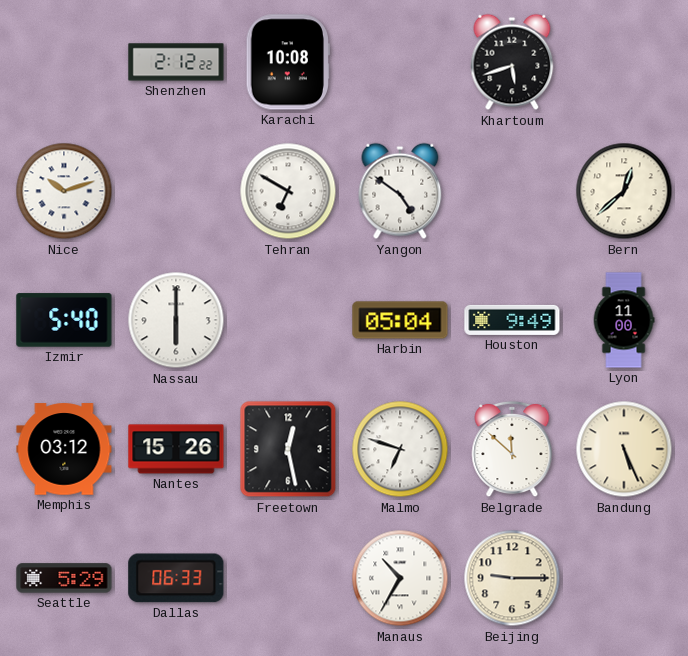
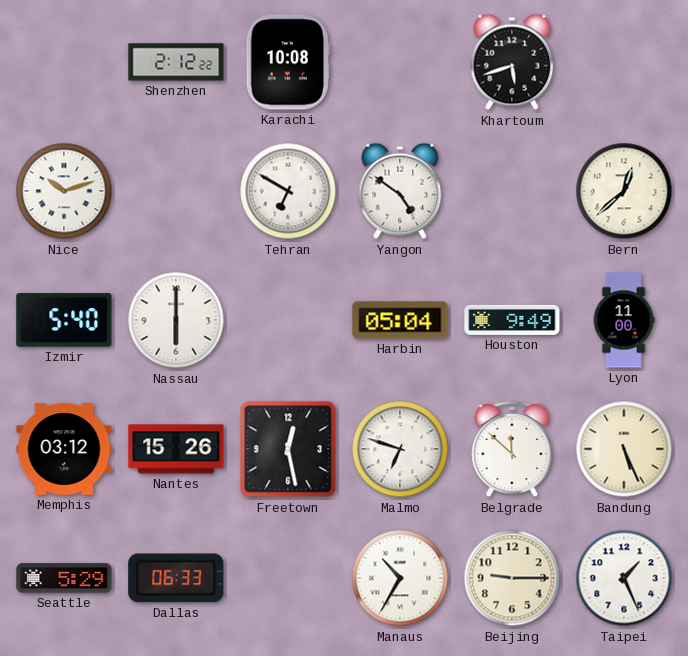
Taipei: none -> 1:26
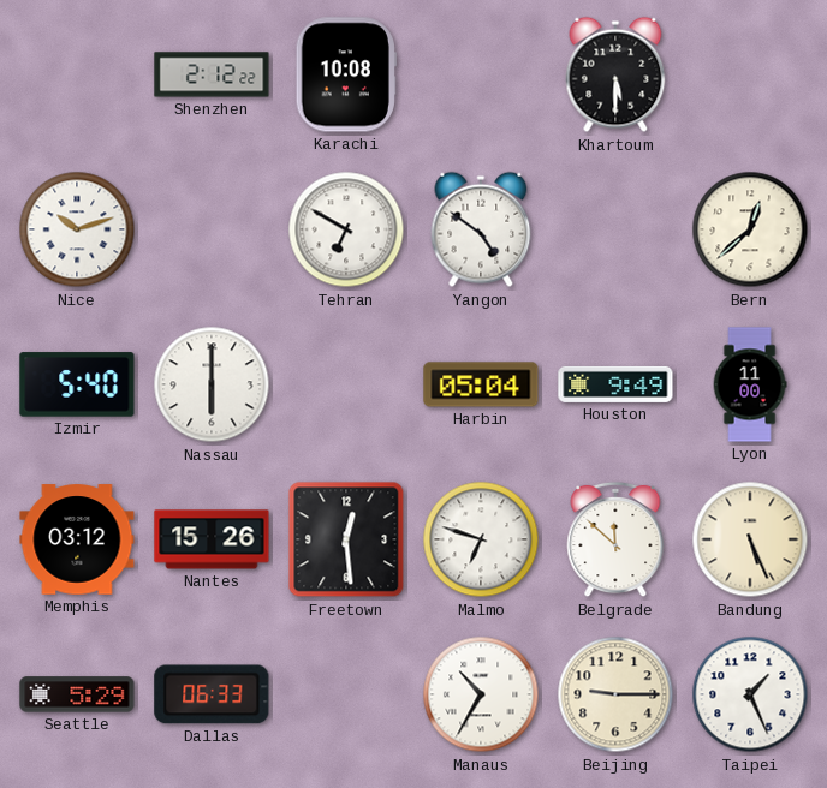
Khartoum: 5:42 -> 5:30
Freetown: 12:28 -> 12:29
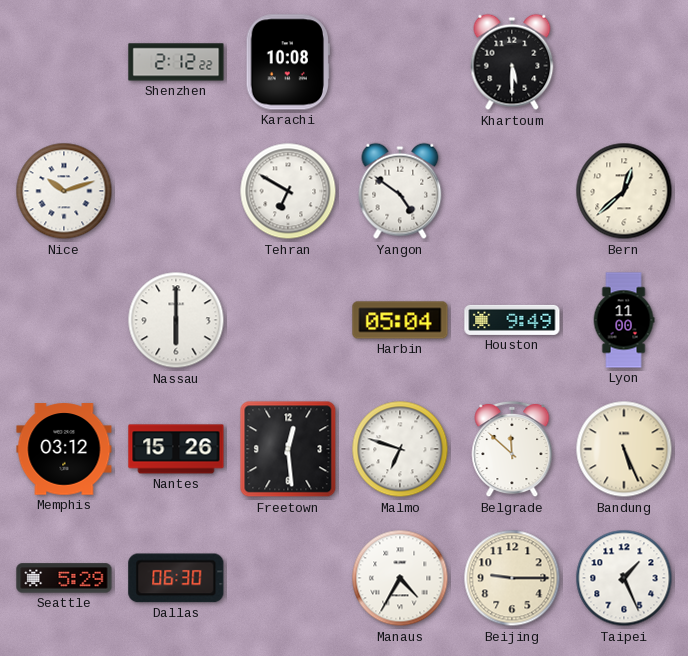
Izmir: 5:40 -> none
Dallas: 06:33 -> 06:30
Manaus: 10:35 -> 4:35
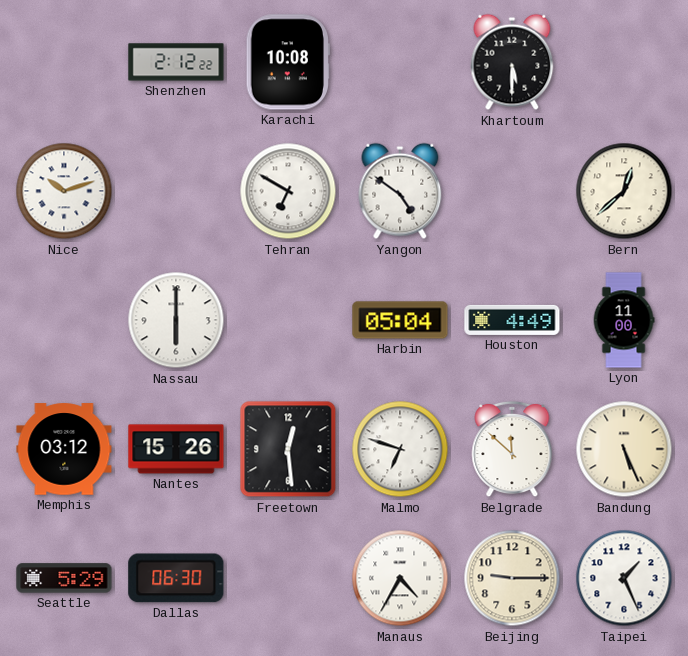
Houston: 9:49 -> 4:49
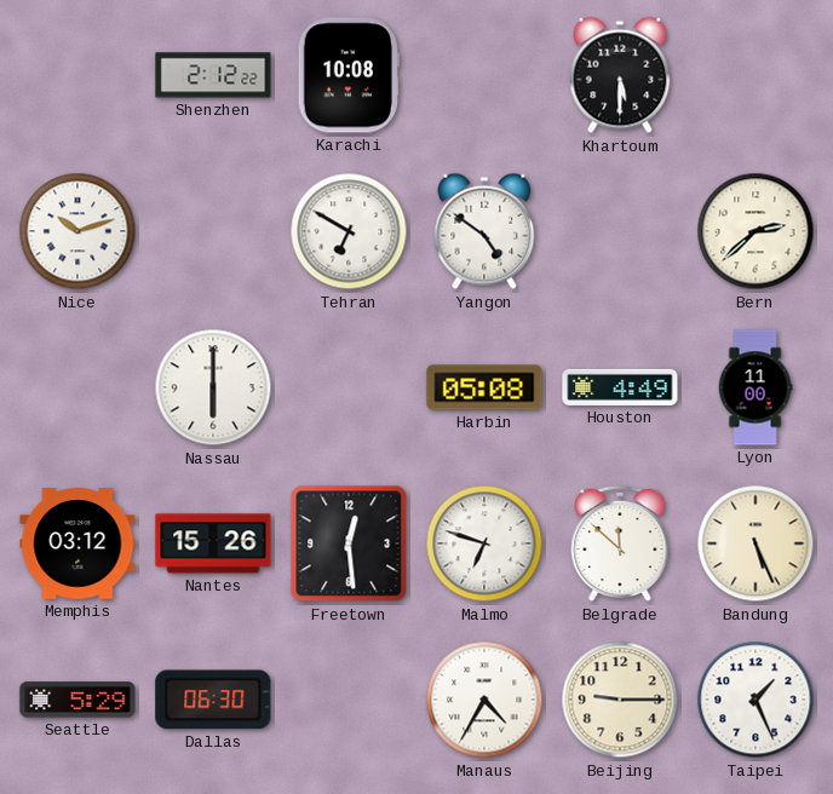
Bern: 12:38 -> 2:38
Harbin: 05:04 -> 05:08
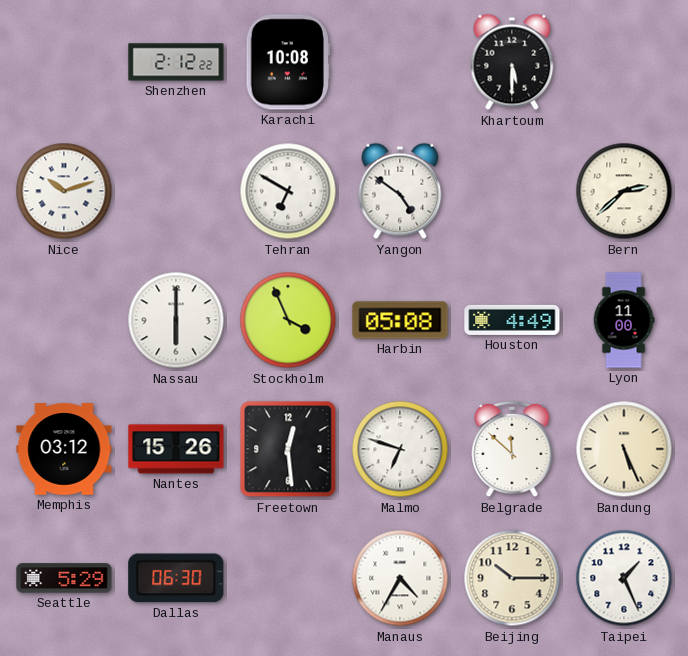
Stockholm: none -> 3:56
Beijing: 9:15 -> 10:15
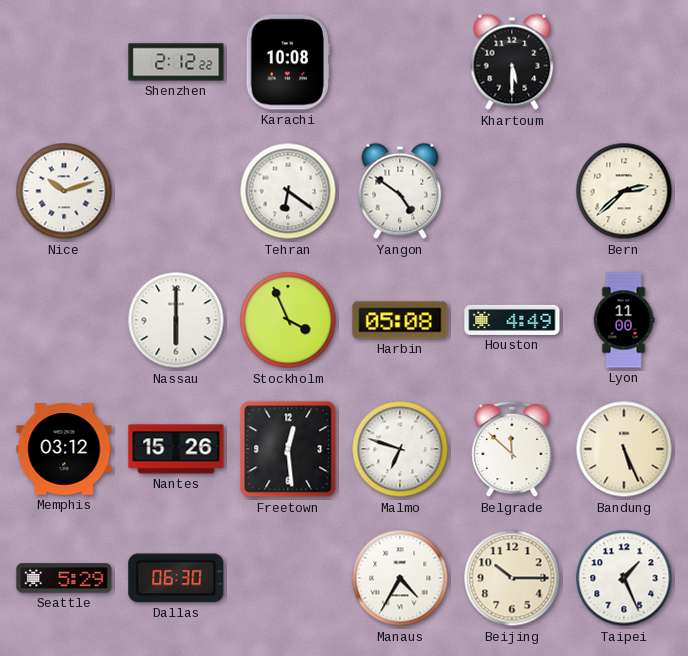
Tehran: 6:50 -> 6:21
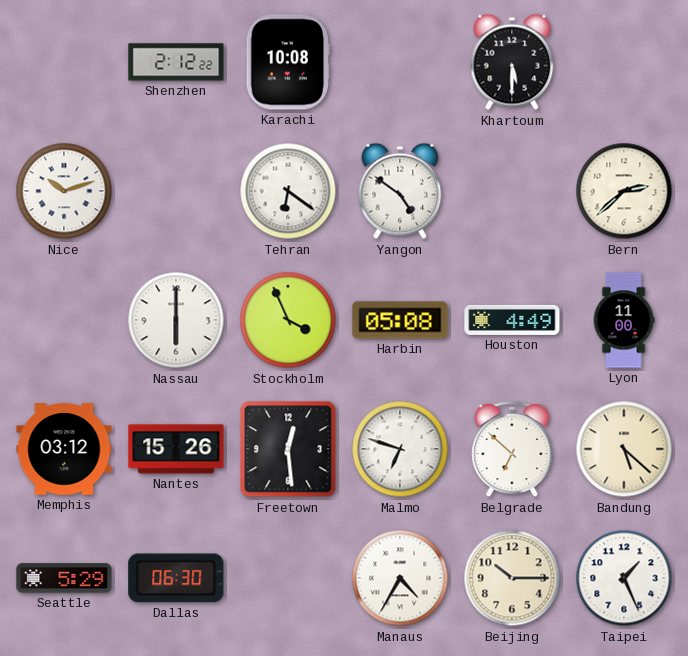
Belgrade: 11:52 -> 6:52
Bandung: 5:26 -> 5:22
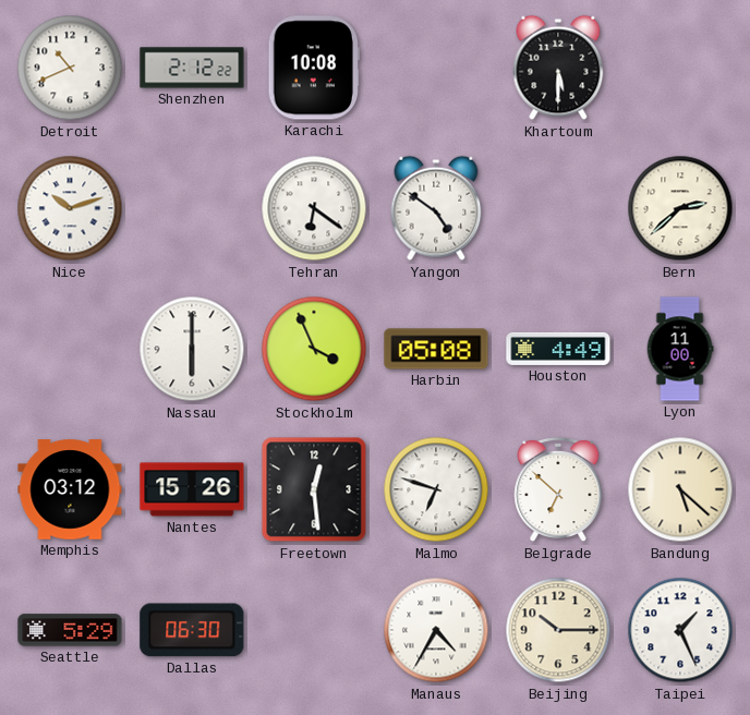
Detroit: none -> 10:41
